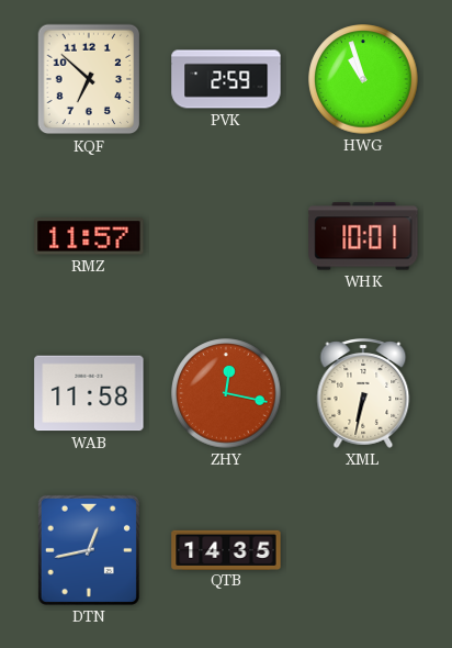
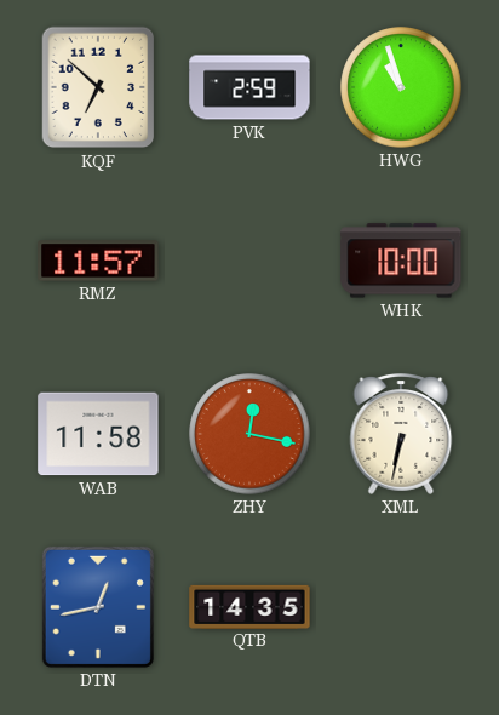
WHK: 10:01 -> 10:00
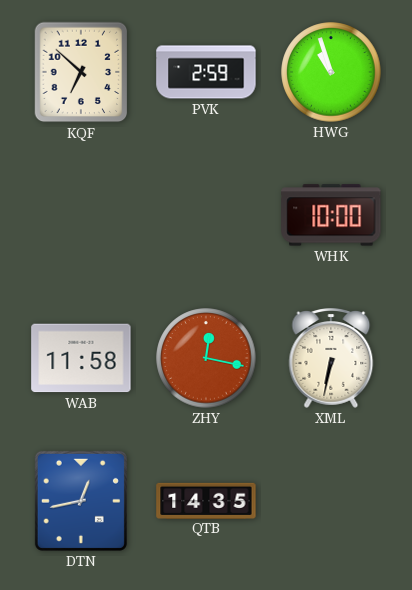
RMZ: 11:57 -> none
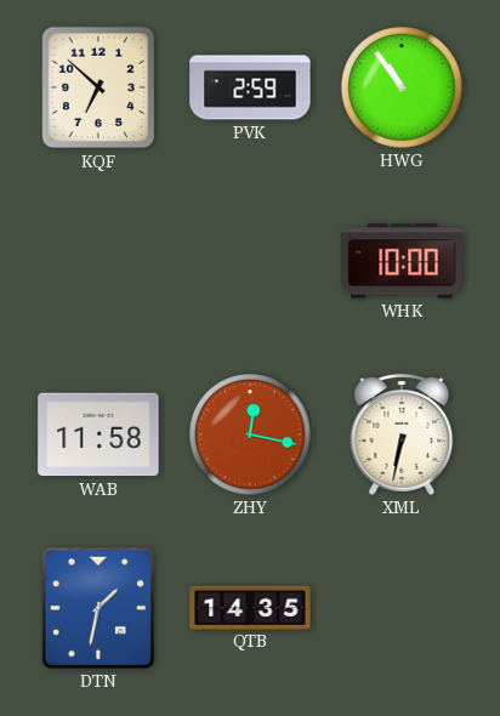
HWG: 10:57 -> 10:54
DTN: 12:43 -> 1:32
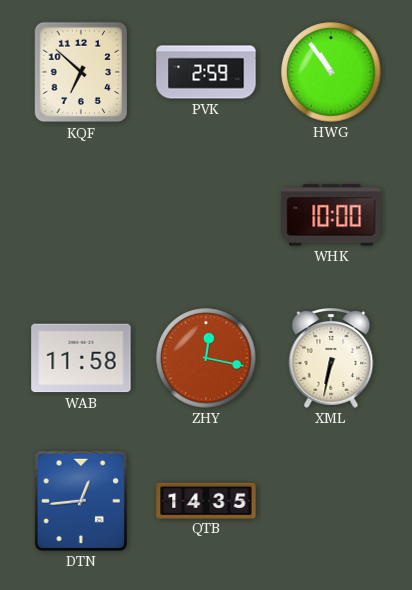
DTN: 1:32 -> 12:44
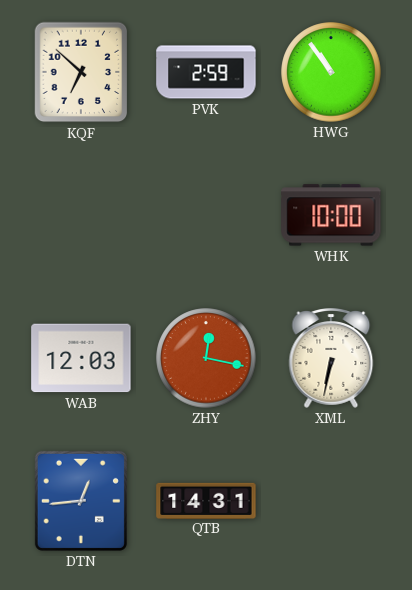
WAB: 11:58 -> 12:03
QTB: 14:35 -> 14:31
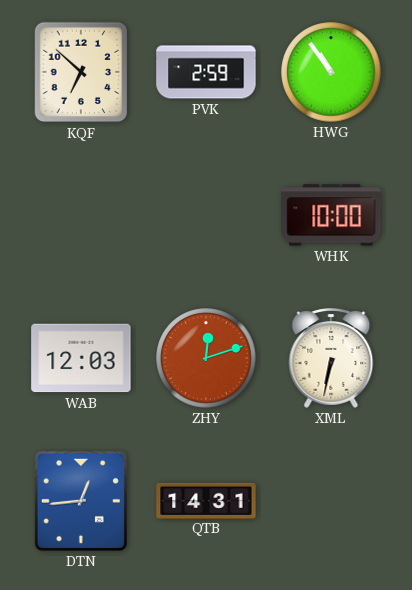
ZHY: 12:17 -> 12:12
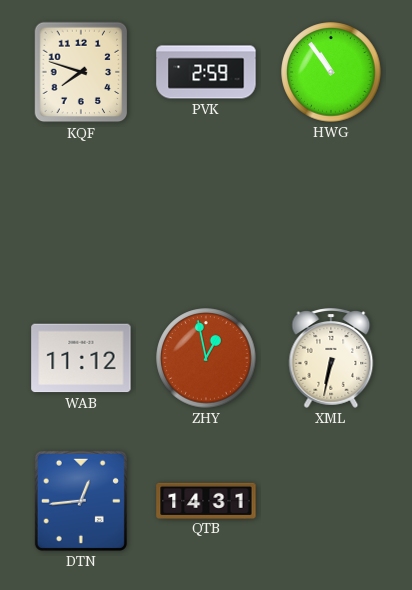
KQF: 6:52 -> 7:48
WHK: 10:00 -> none
WAB: 12:03 -> 11:12
ZHY: 12:12 -> 12:58
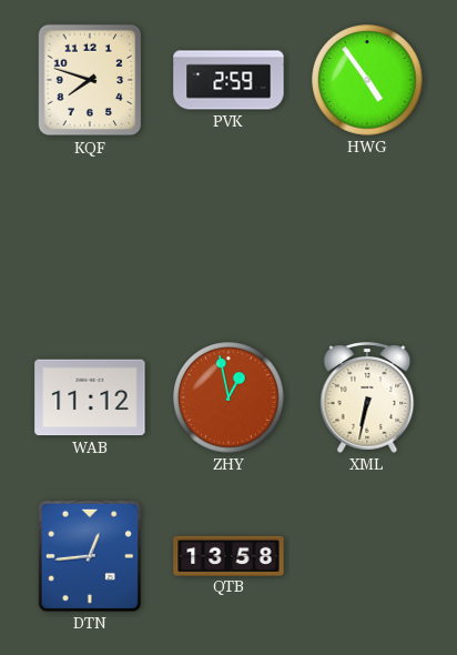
HWG: 10:54 -> 4:54
QTB: 14:31 -> 13:58
